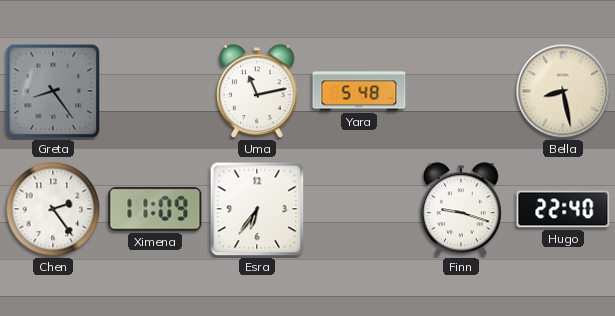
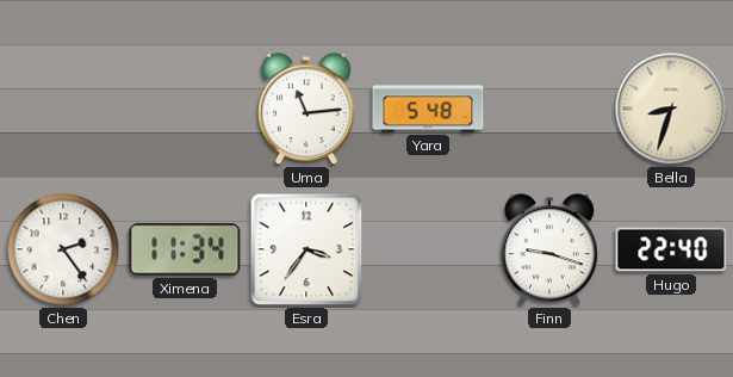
Greta: 8:24 -> none
Uma: 11:13 -> 11:14
Bella: 8:28 -> 8:33
Ximena: 11:09 -> 11:34
Esra: 6:36 -> 3:36
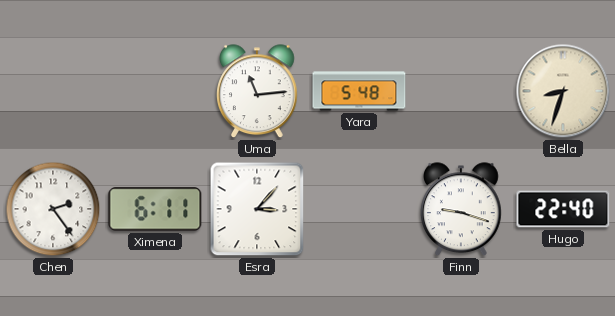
Ximena: 11:34 -> 6:11
Esra: 3:36 -> 3:07
